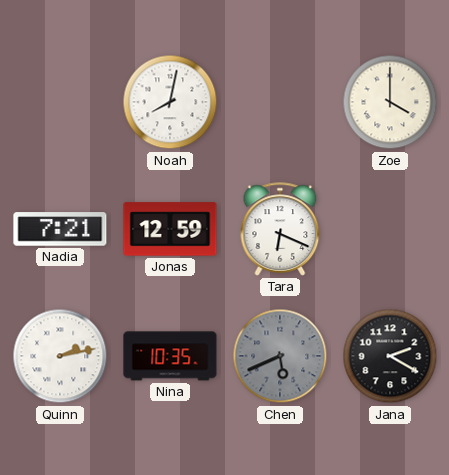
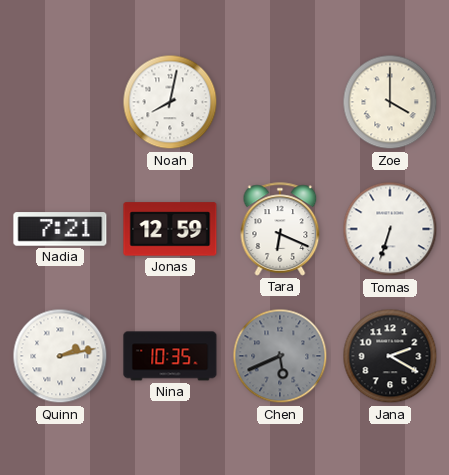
Tomas: none -> 6:33
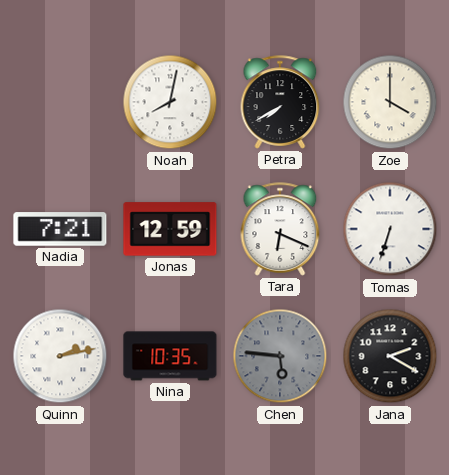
Petra: none -> 7:40
Chen: 5:41 -> 5:46
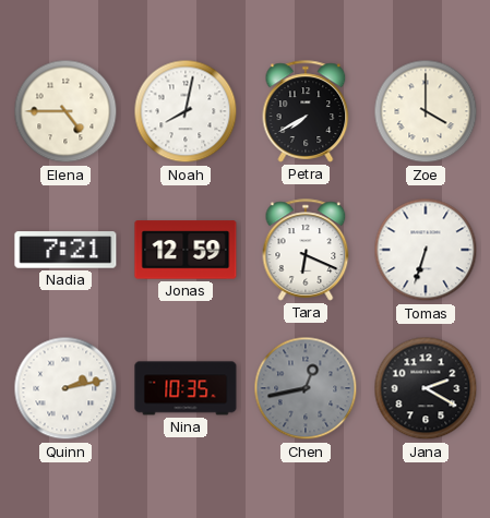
Elena: none -> 4:45
Chen: 5:46 -> 12:43
